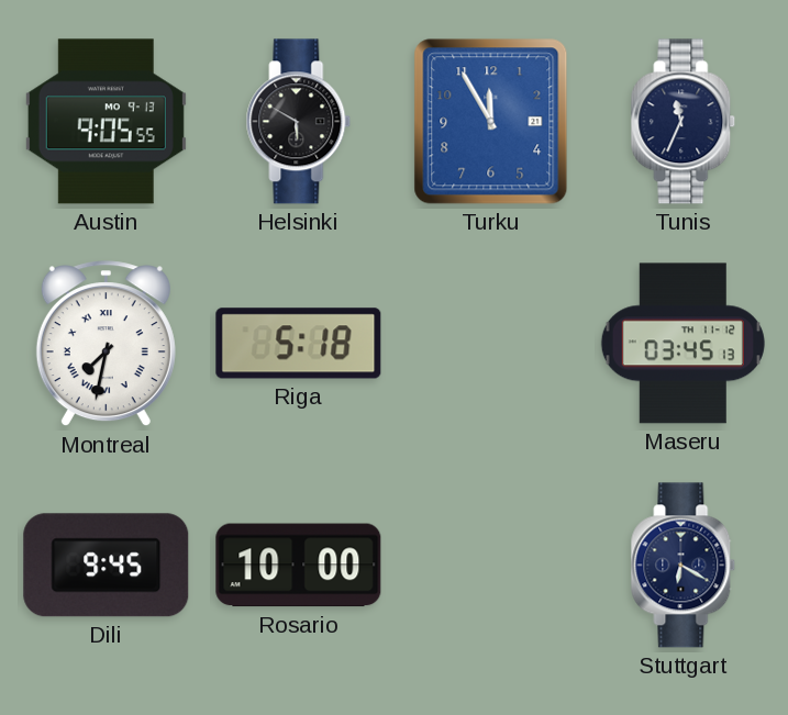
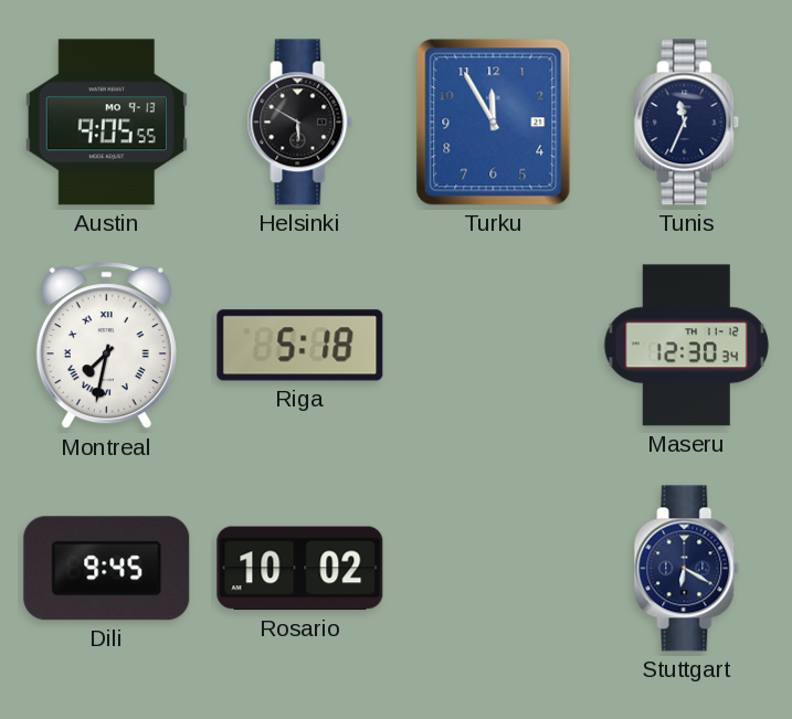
Maseru: 03:45 -> 12:30
Rosario: 10:00 -> 10:02
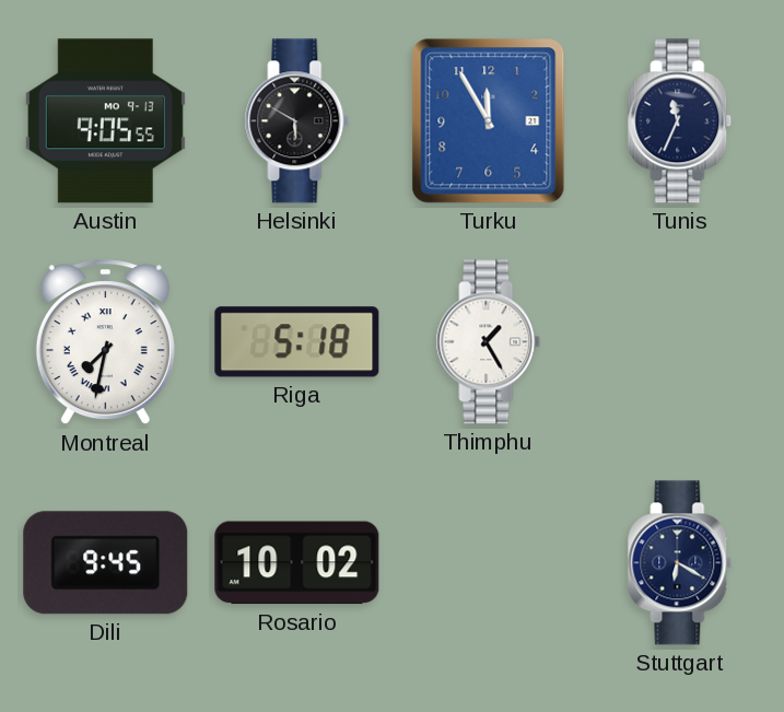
Thimphu: none -> 1:25
Maseru: 12:30 -> none
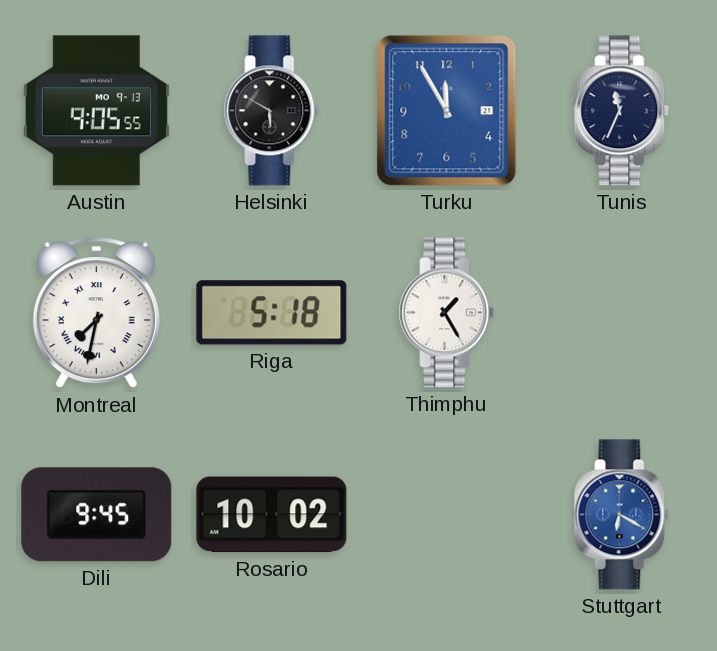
Stuttgart dial: navy -> blue
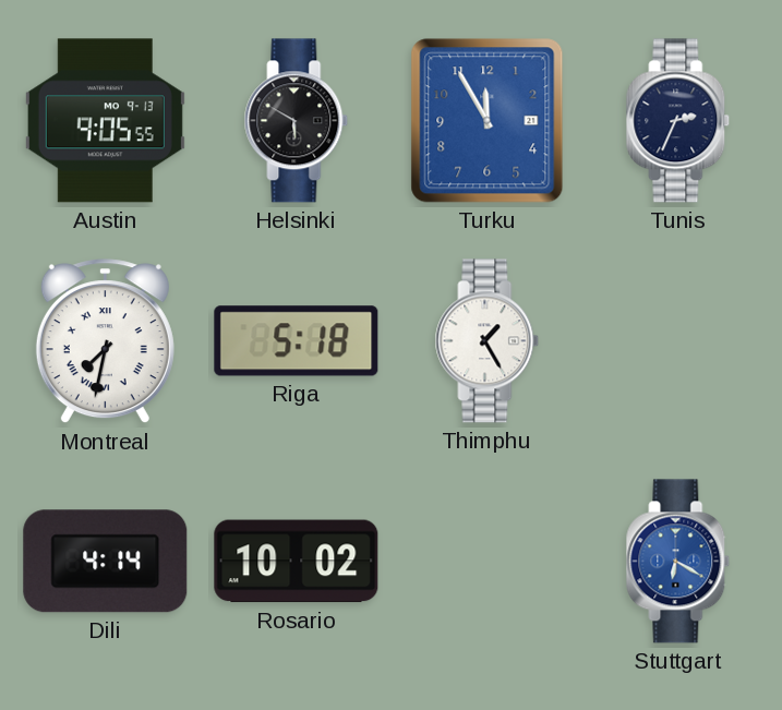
Tunis: 11:34 -> 2:34
Dili: 9:45 -> 4:14
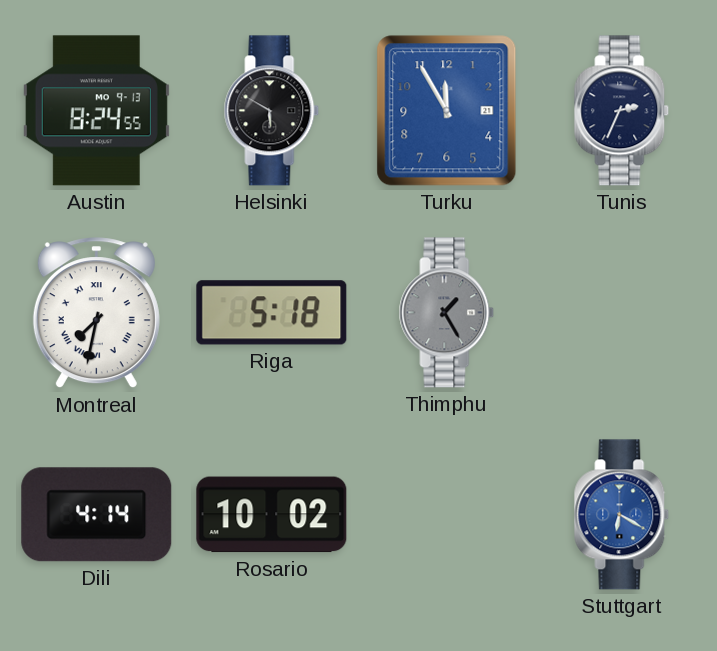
Austin: 9:05 -> 8:24
Thimphu dial: white -> grey
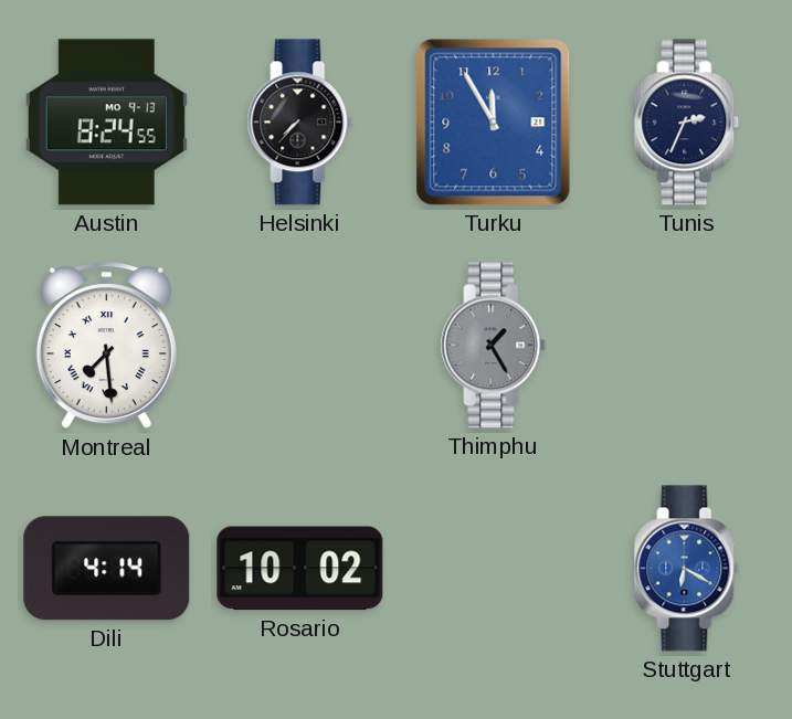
Helsinki: 5:50 -> 7:37
Montreal: 7:32 -> 7:29
Riga: 5:18 -> none
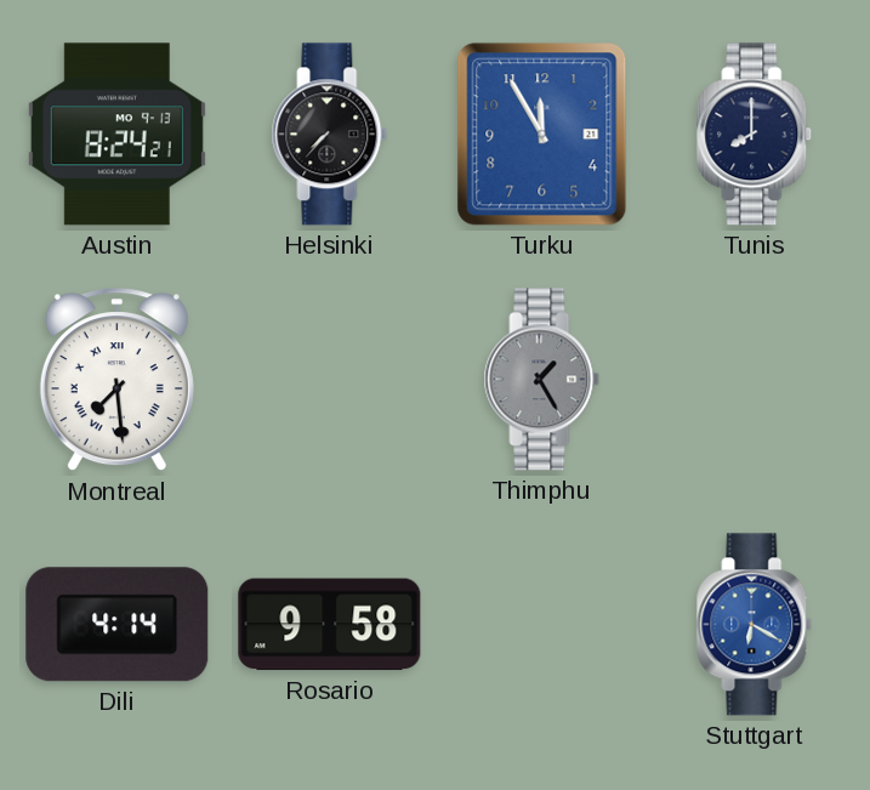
Austin: 8:24:55 -> 8:24:21
Tunis: 2:34 -> 8:00
Rosario: 10:02 -> 9:58
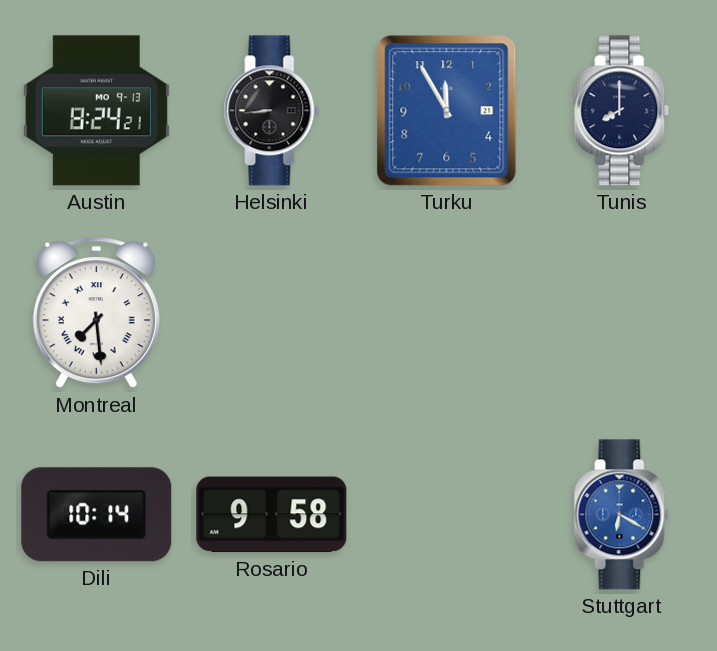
Helsinki: 7:37 -> 8:44
Thimphu: 1:25 -> none
Dili: 4:14 -> 10:14
